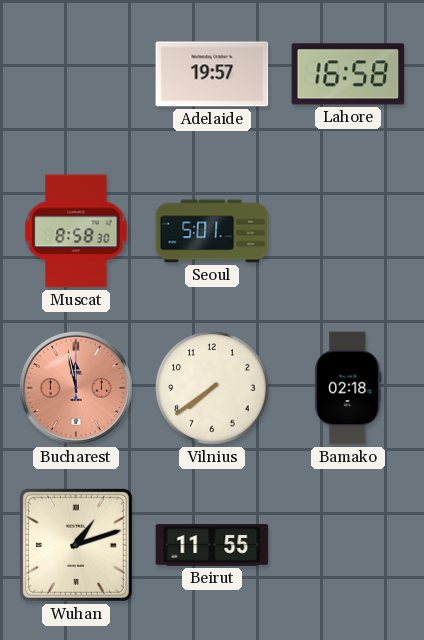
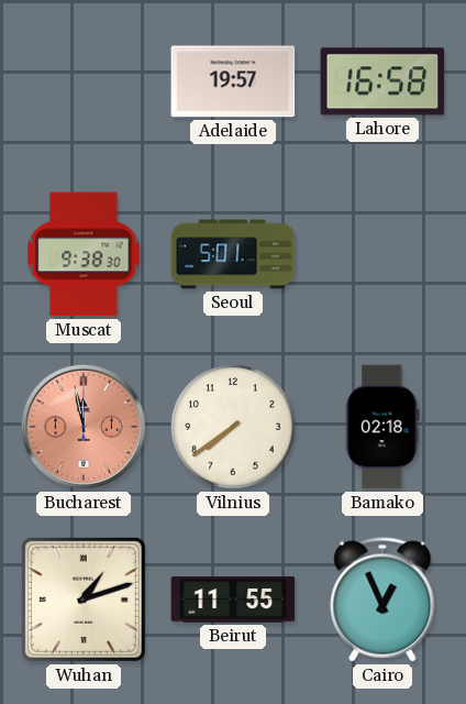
Muscat: 8:58 -> 9:38
Cairo: none -> 12:56
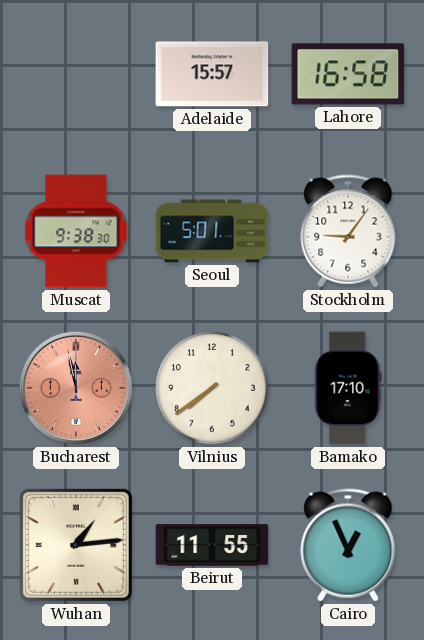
Adelaide: 19:57 -> 15:57
Stockholm: none -> 9:06
Bamako: 02:18 -> 17:10
Wuhan: 1:12 -> 1:14
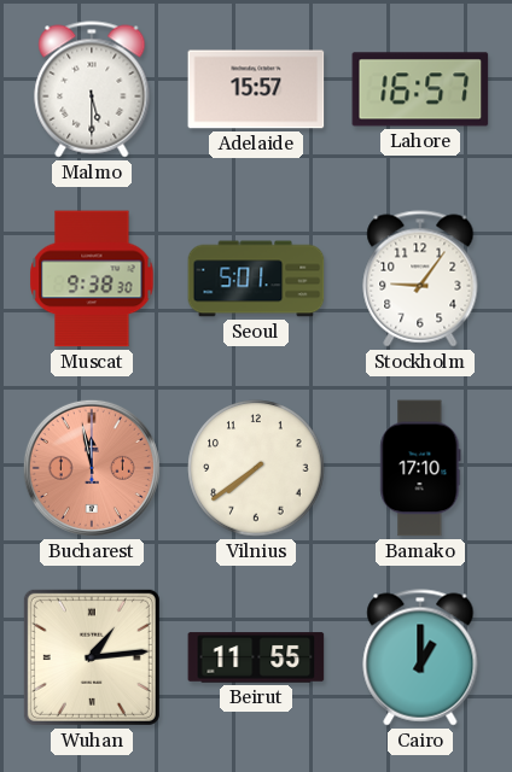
Malmo: none -> 5:30
Lahore: 16:58 -> 16:57
Cairo: 12:56 -> 1:00
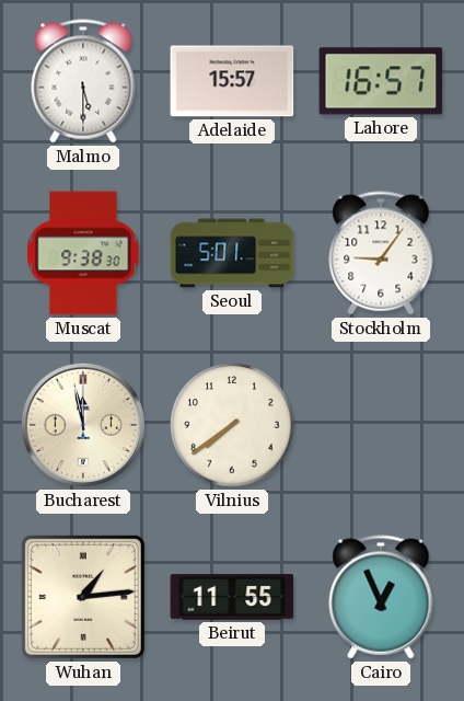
Bucharest dial: salmon -> cream
Bamako: 17:10 -> none
Cairo: 1:00 -> 12:56
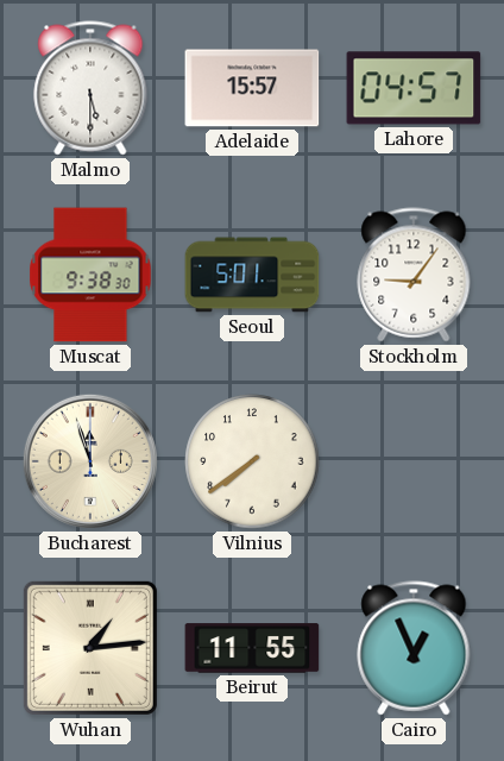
Lahore: 16:57 -> 04:57
Bucharest: 11:58 -> 11:57
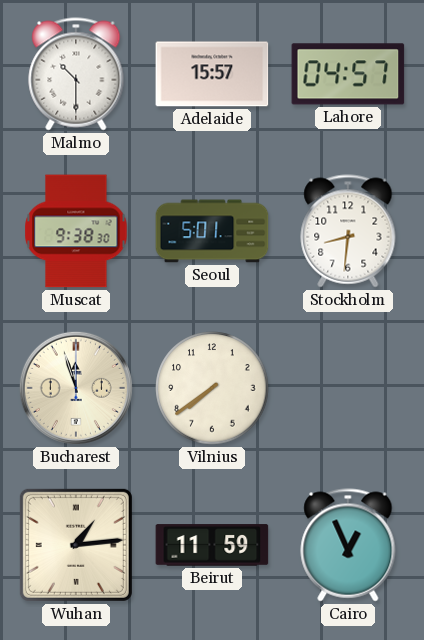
Malmo: 5:30 -> 10:30
Stockholm: 9:06 -> 8:31
Beirut: 11:55 -> 11:59
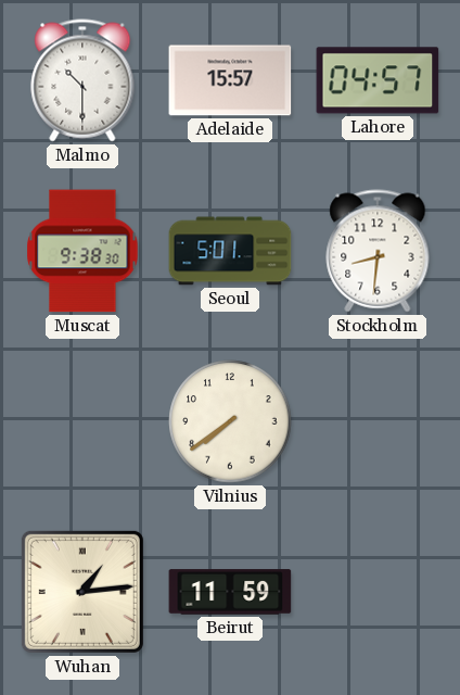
Bucharest: 11:57 -> none
Cairo: 12:56 -> none
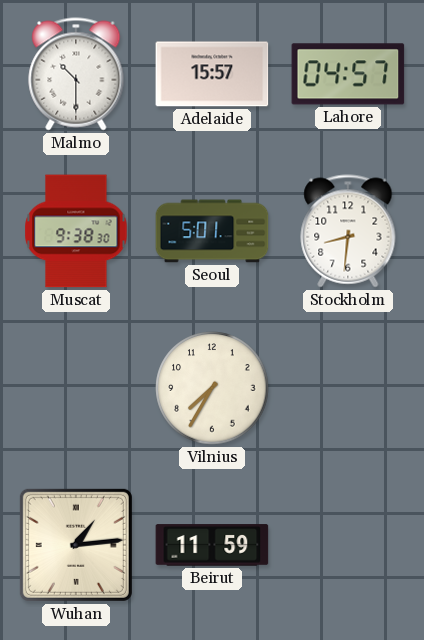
Vilnius: 7:39 -> 7:35
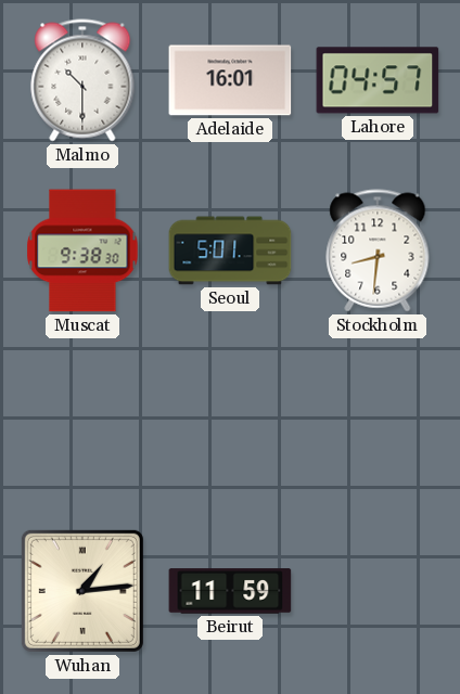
Adelaide: 15:57 -> 16:01
Vilnius: 7:35 -> none
